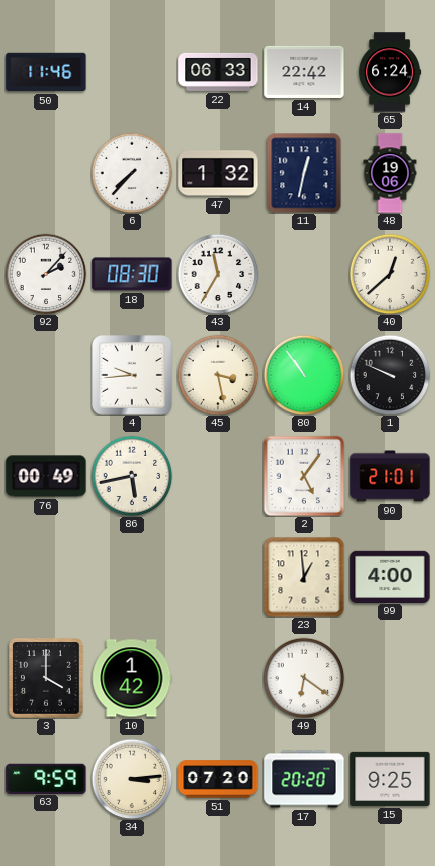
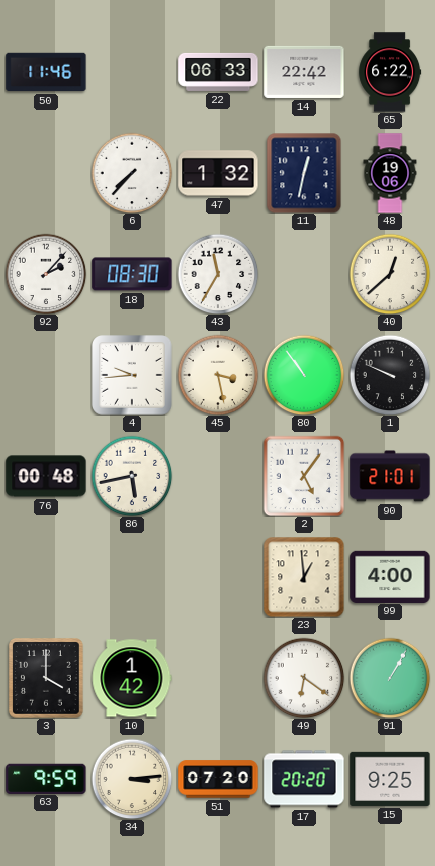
65: 6:24 -> 6:22
76: 00:49 -> 00:48
91: none -> 1:05
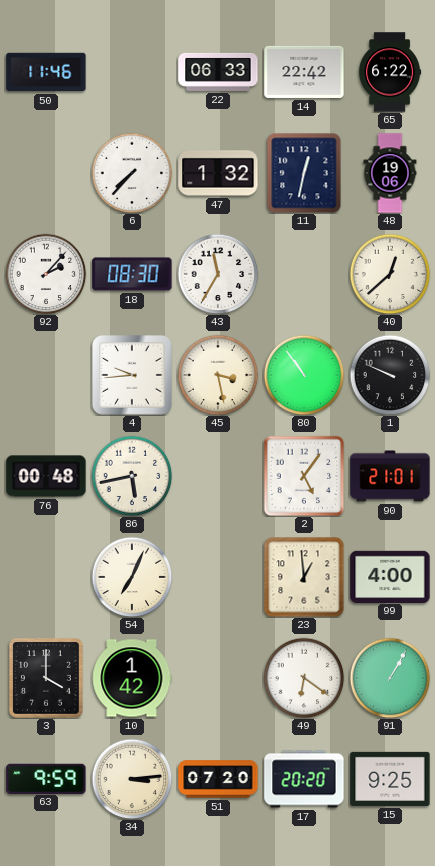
54: none -> 7:04
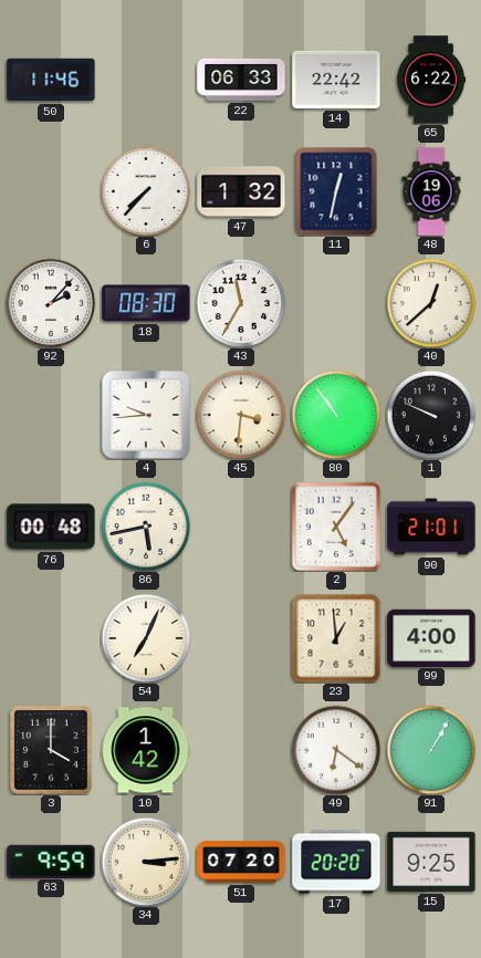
45: 3:28 -> 3:31
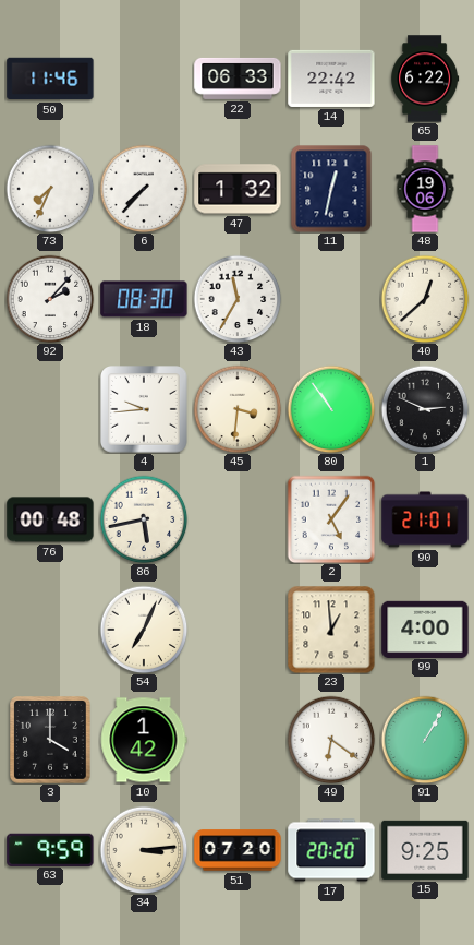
73: none -> 7:34
1: 9:49 -> 2:49
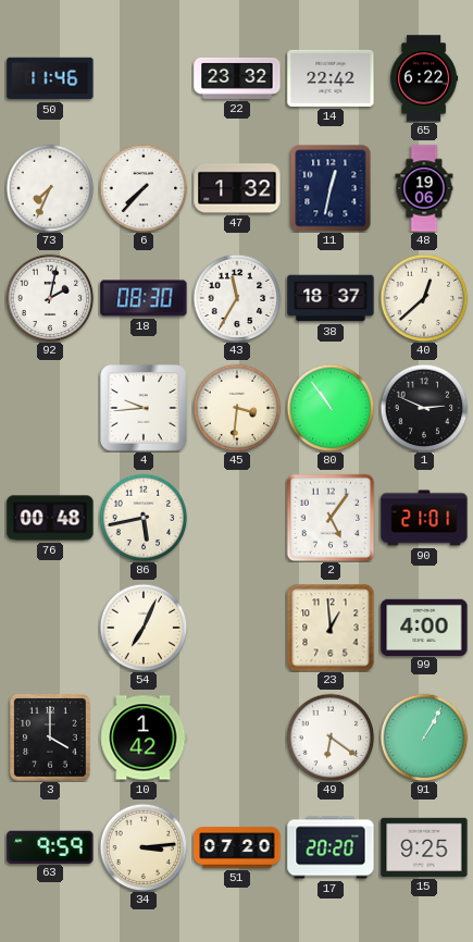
22: 06:33 -> 23:32
92: 2:07 -> 2:02
38: none -> 18:37
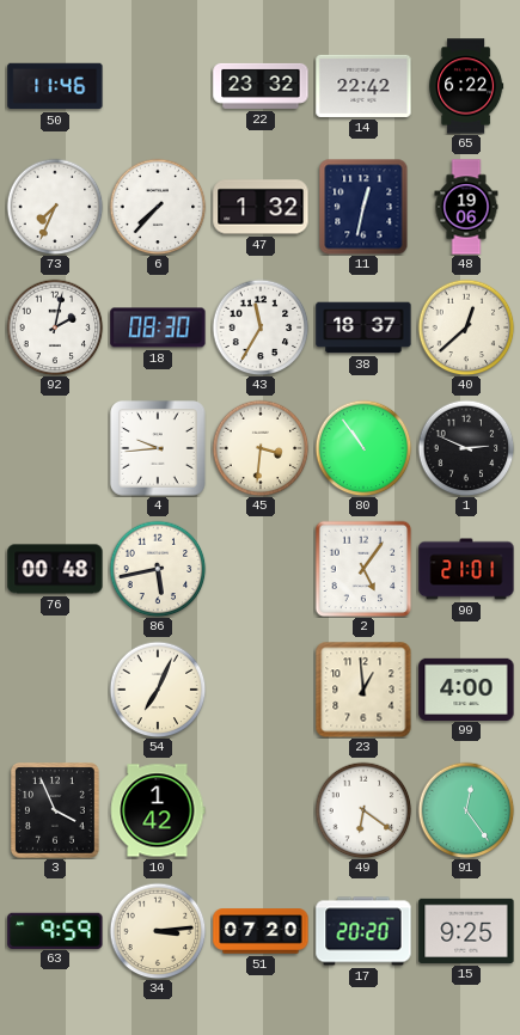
3: 4:00 -> 3:56
91: 1:05 -> 12:24
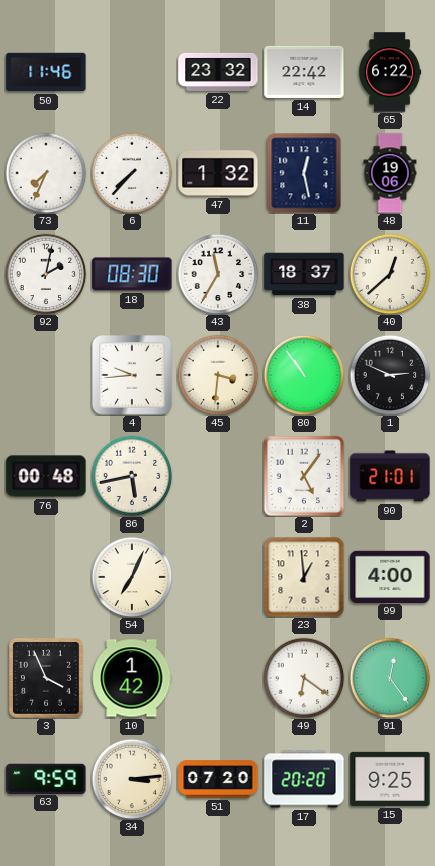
11: 12:32 -> 12:28
